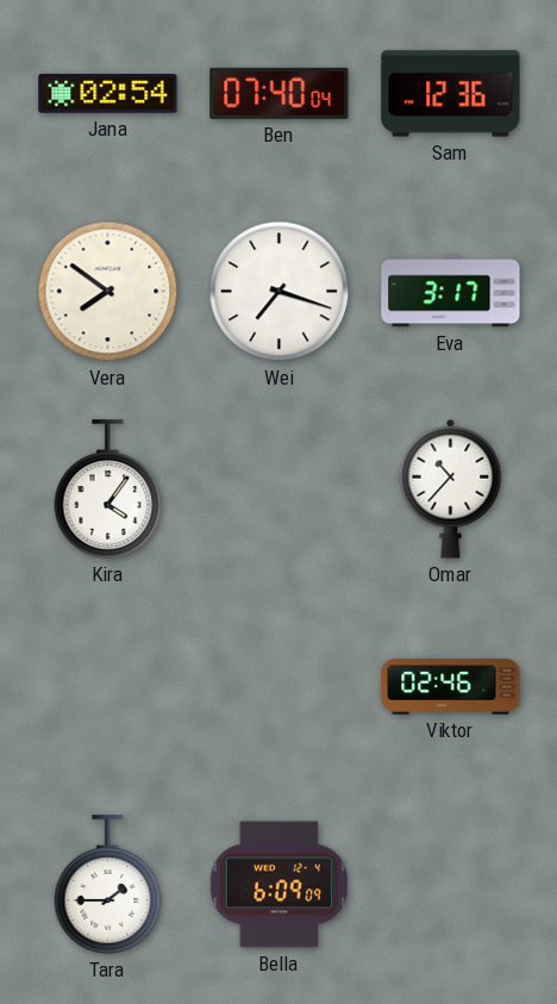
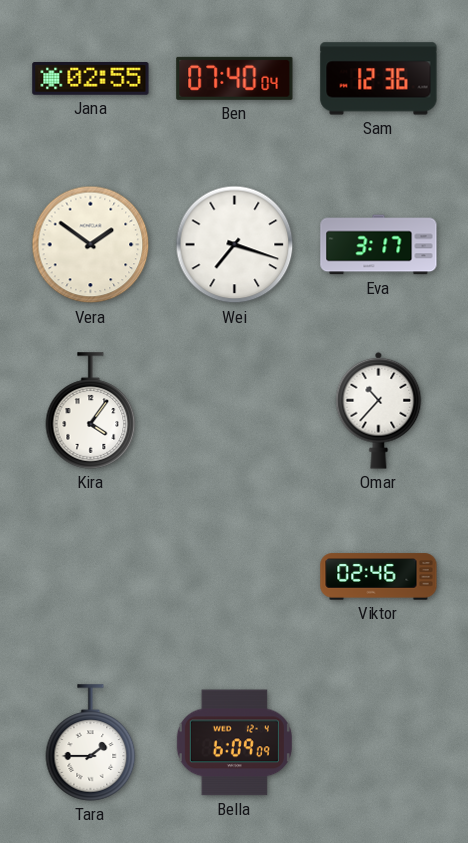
Jana: 02:54 -> 02:55
Vera: 7:51 -> 1:51
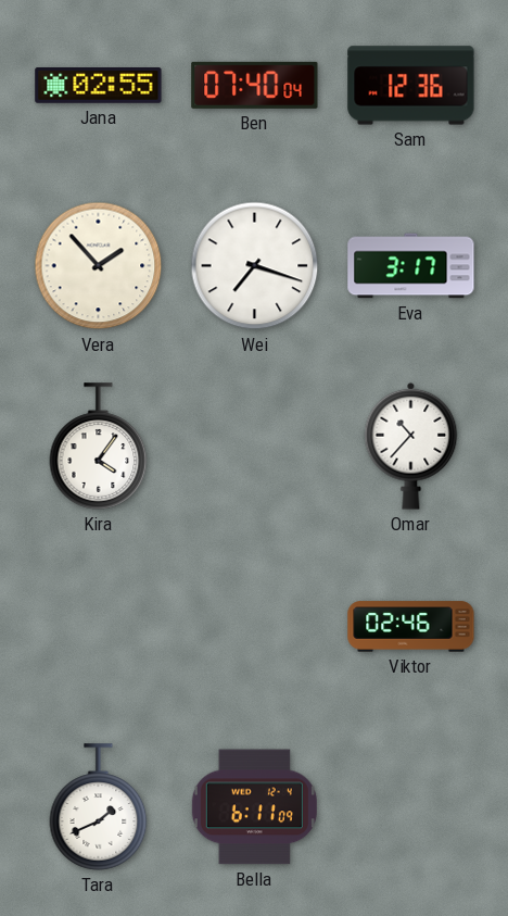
Vera: 1:51 -> 1:53
Tara: 1:45 -> 1:41
Bella: 6:09 -> 6:11
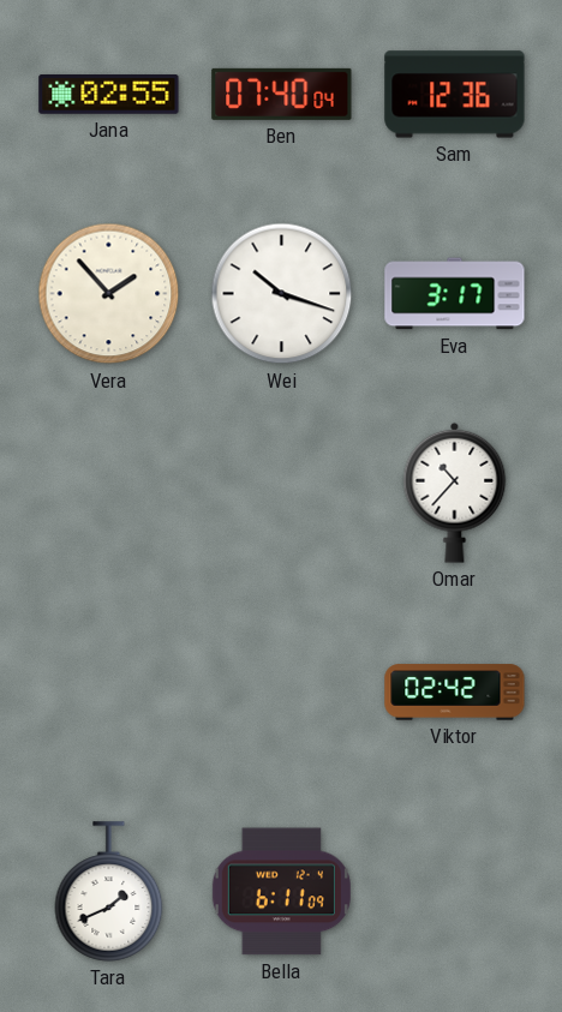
Wei: 7:18 -> 10:18
Kira: 4:06 -> none
Viktor: 02:46 -> 02:42
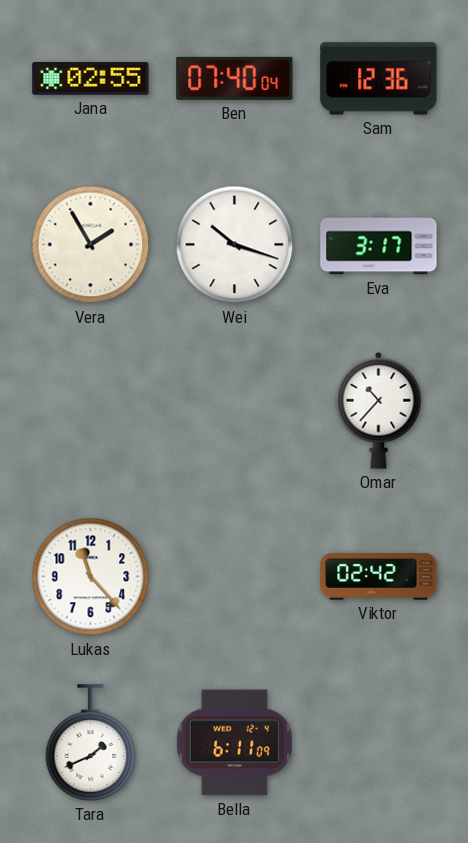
Vera: 1:53 -> 1:55
Lukas: none -> 11:23
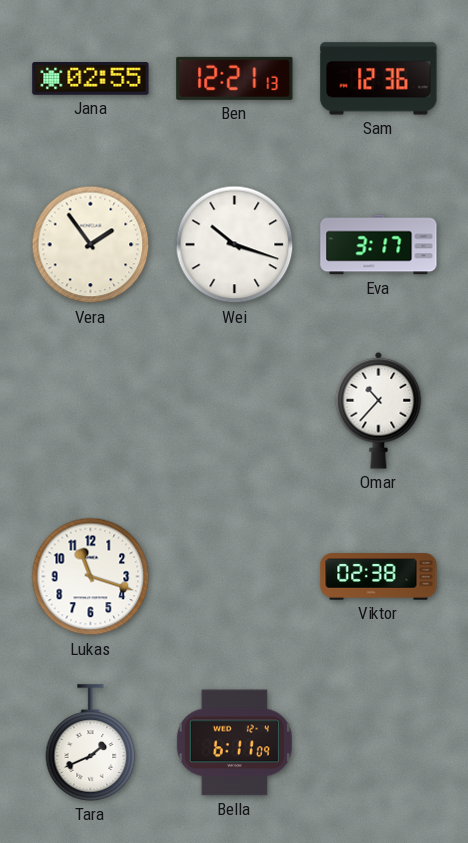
Ben: 07:40 -> 12:21
Vera: 1:55 -> 1:54
Lukas: 11:23 -> 11:18
Viktor: 02:42 -> 02:38
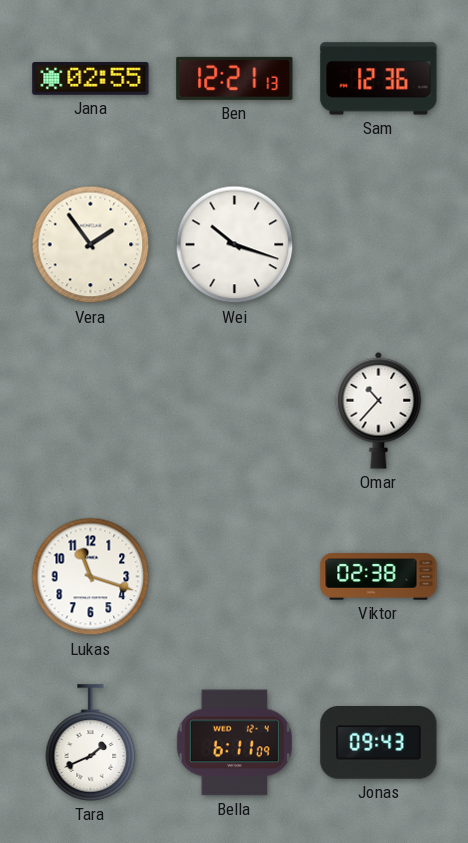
Eva: 3:17 -> none
Jonas: none -> 09:43
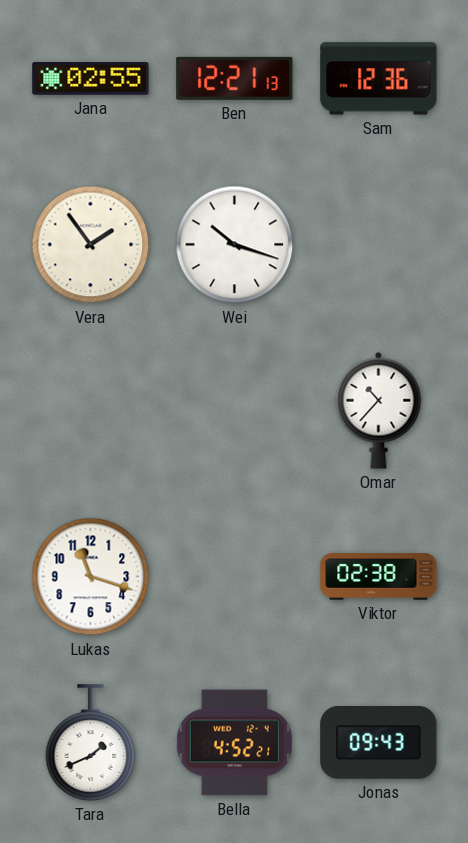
Bella: 6:11 -> 4:52
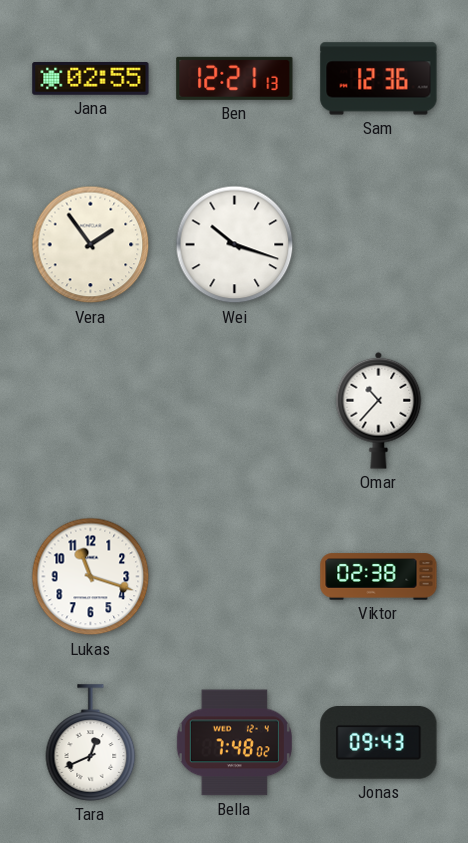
Tara: 1:41 -> 12:41
Bella: 4:52 -> 7:48
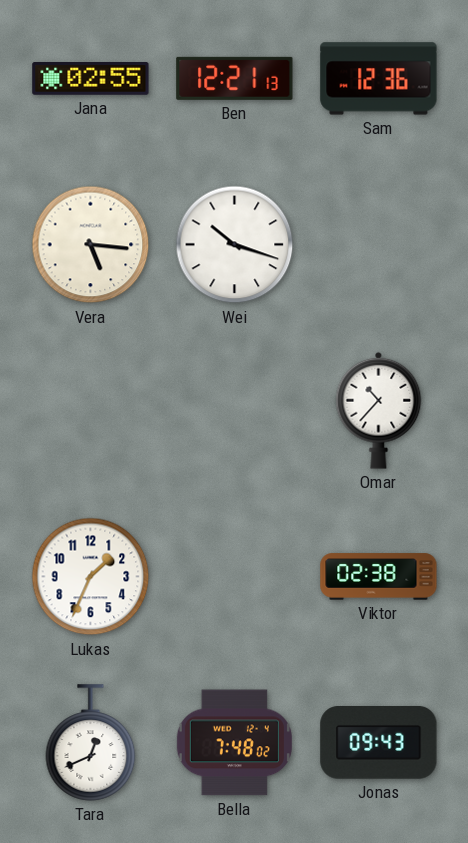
Vera: 1:54 -> 5:16
Lukas: 11:18 -> 1:34
